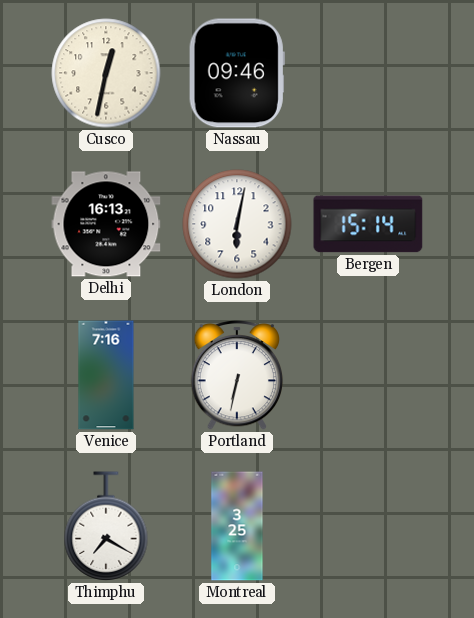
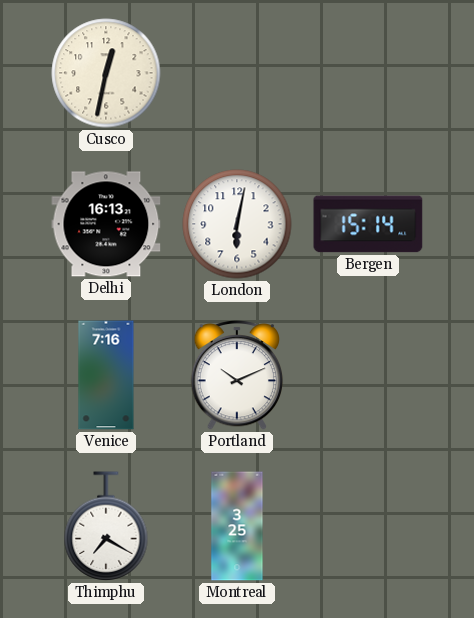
Nassau: 09:46 -> none
Portland: 6:32 -> 10:11
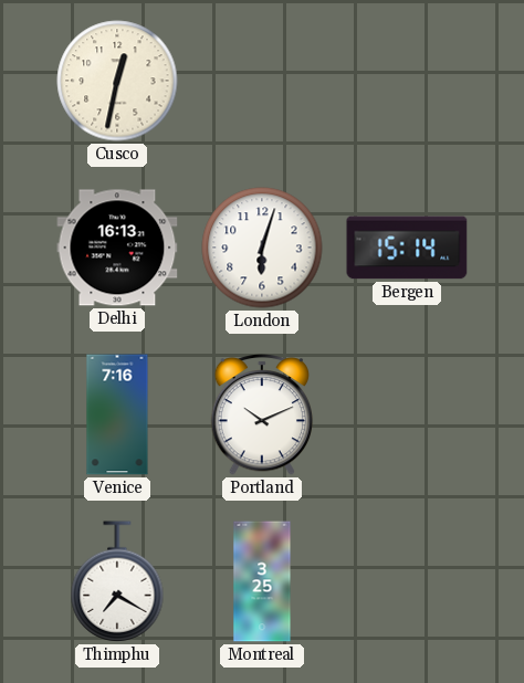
London: 6:02 -> 6:03
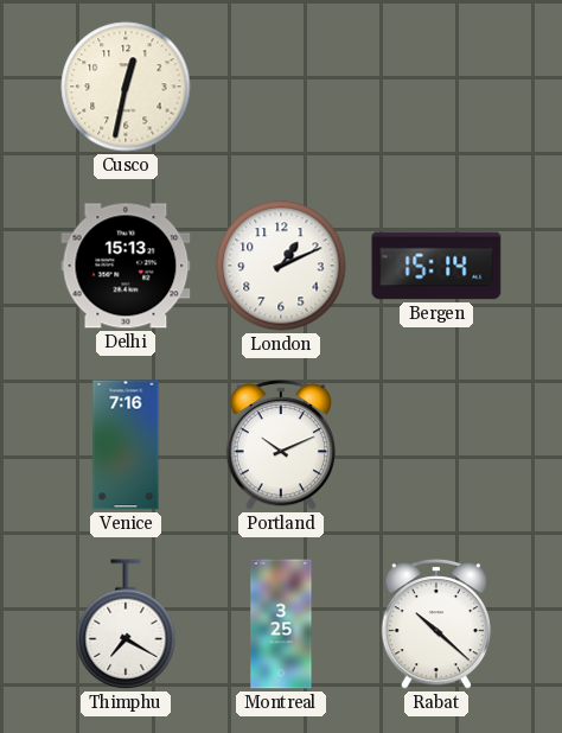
Delhi: 16:13 -> 15:13
London: 6:03 -> 1:11
Rabat: none -> 10:22
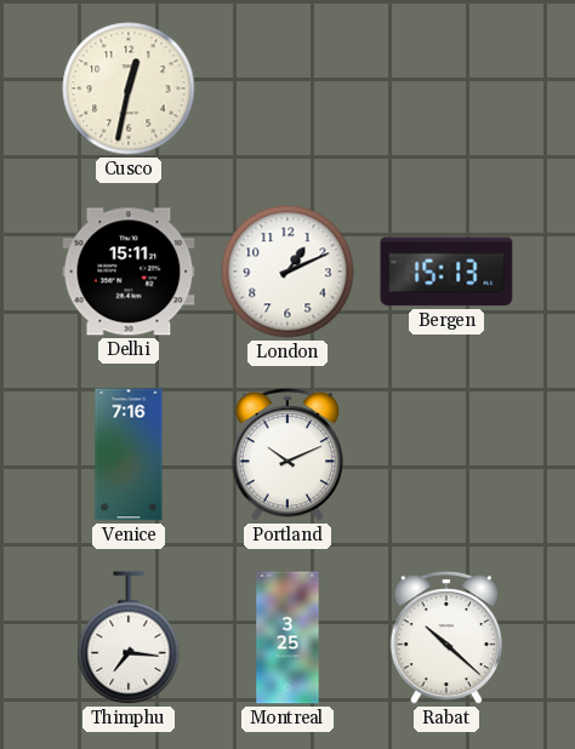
Delhi: 15:13 -> 15:11
Bergen: 15:14 -> 15:13
Thimphu: 7:20 -> 7:16
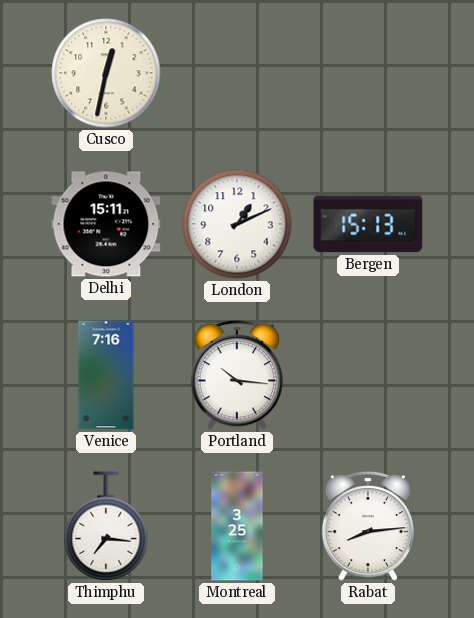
Portland: 10:11 -> 10:16
Rabat: 10:22 -> 8:14
